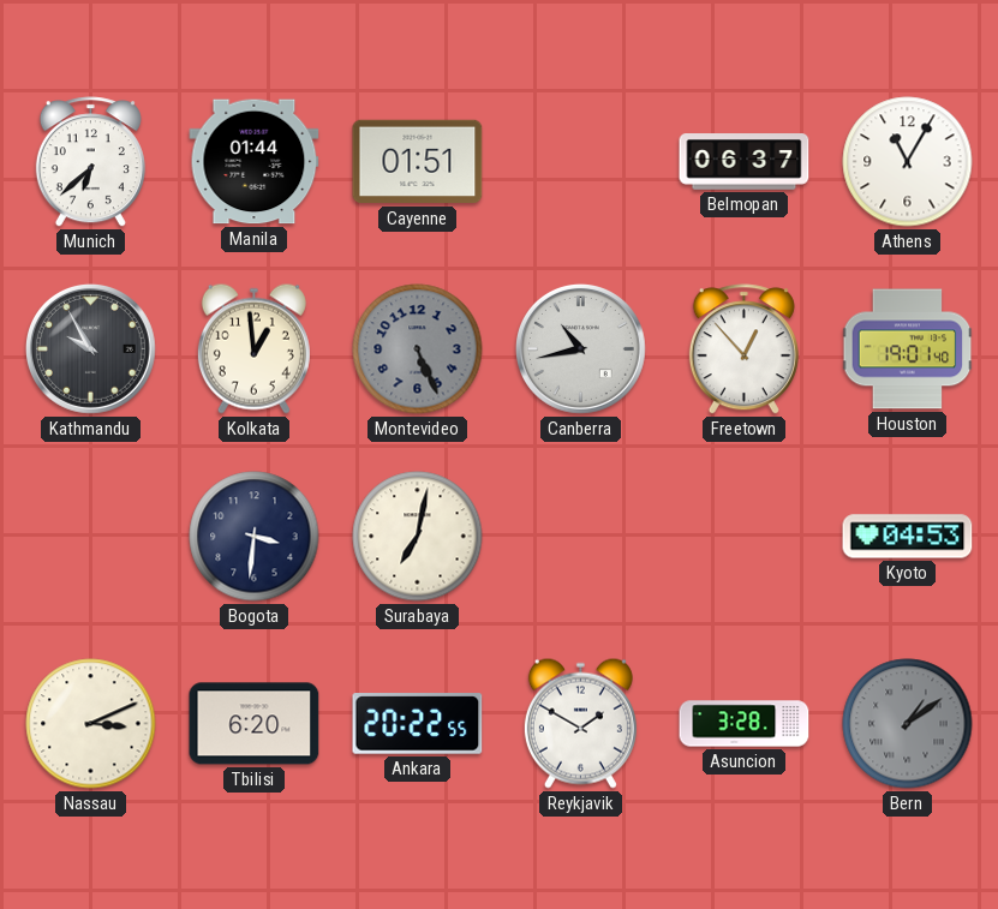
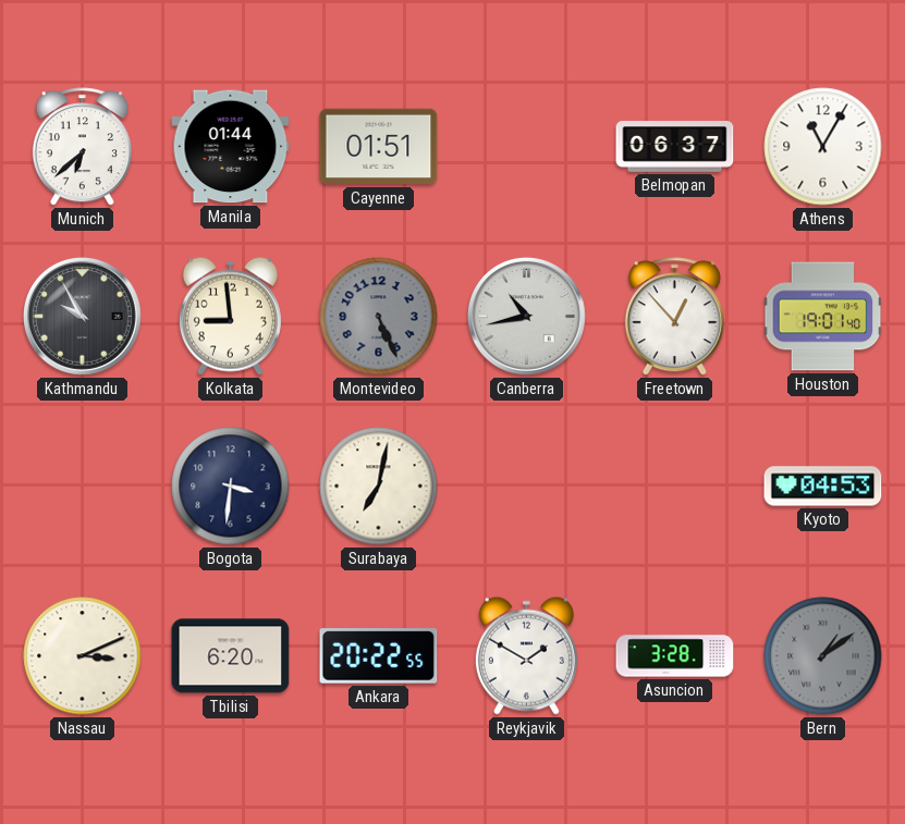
Kolkata: 12:59 -> 8:59
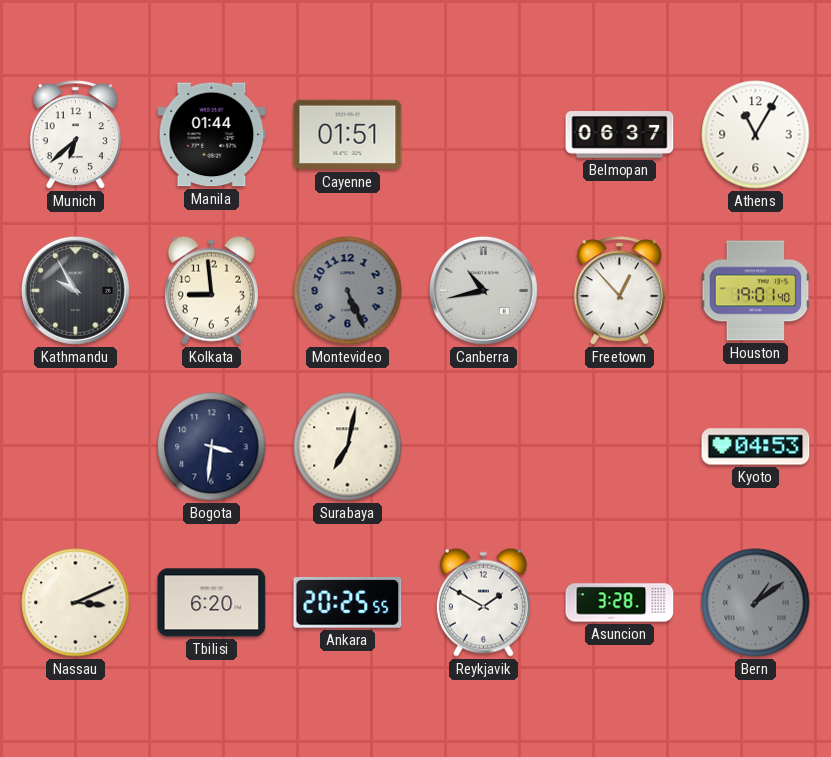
Ankara: 20:22 -> 20:25
